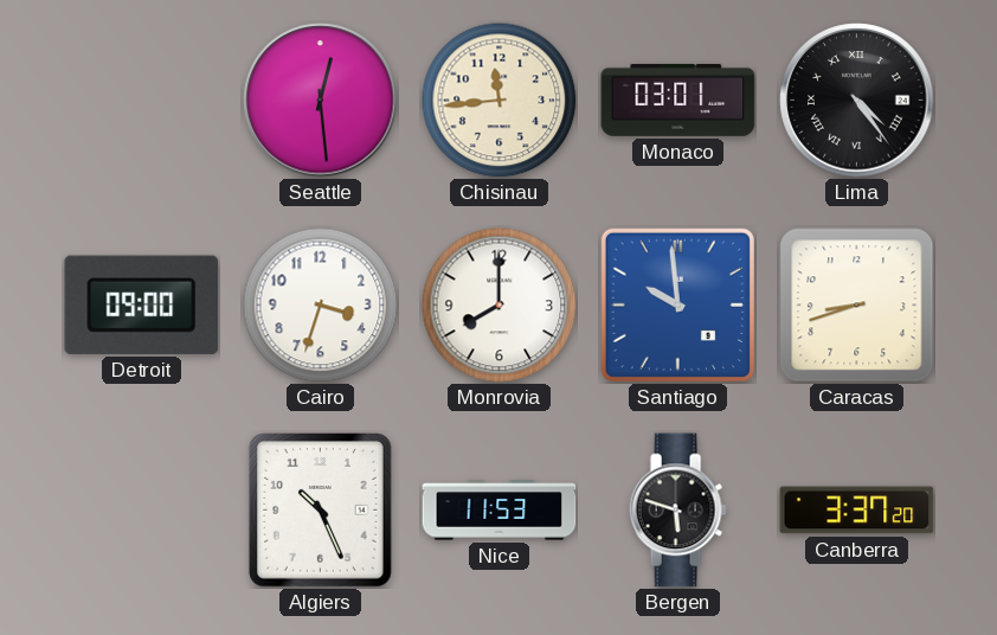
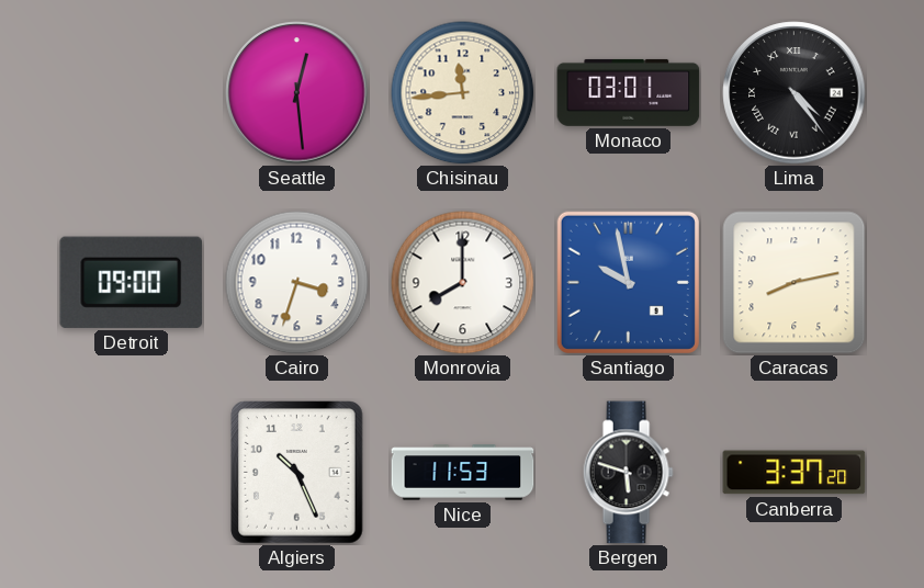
Santiago: 9:59 -> 9:58
Caracas: 8:42 -> 8:13
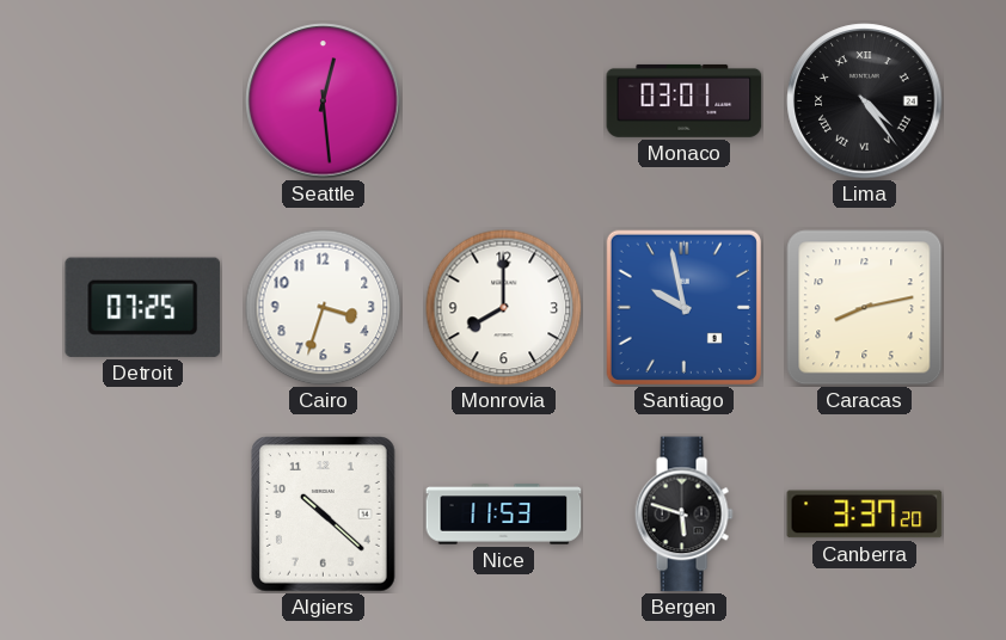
Chisinau: 11:44 -> none
Detroit: 09:00 -> 07:25
Algiers: 10:26 -> 10:22
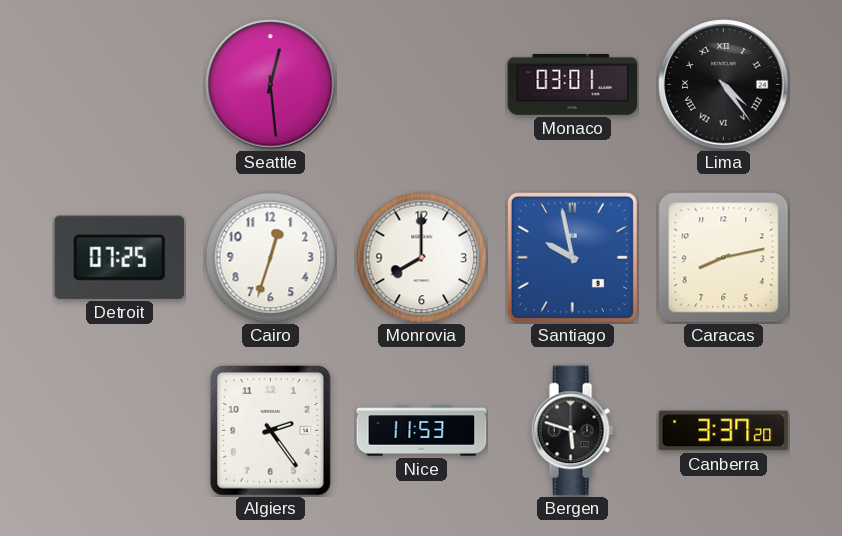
Cairo: 3:33 -> 12:33
Algiers: 10:22 -> 2:24
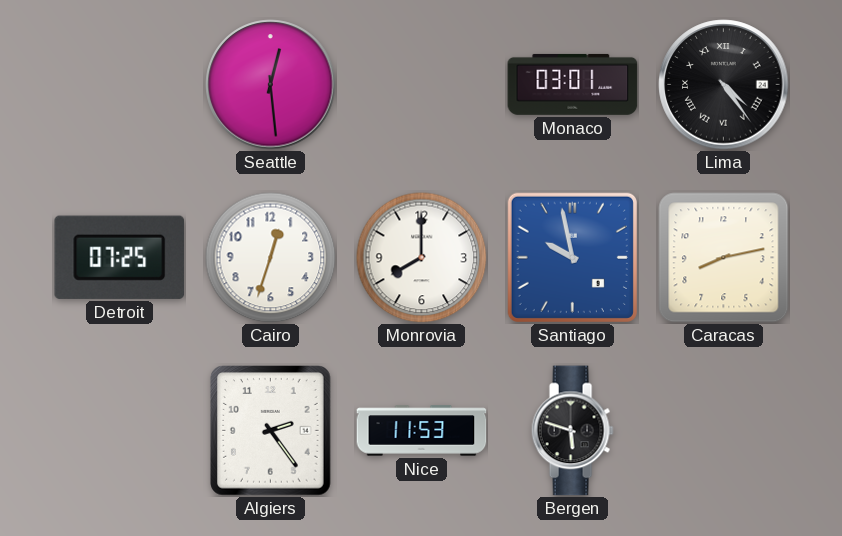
Canberra: 3:37 -> none
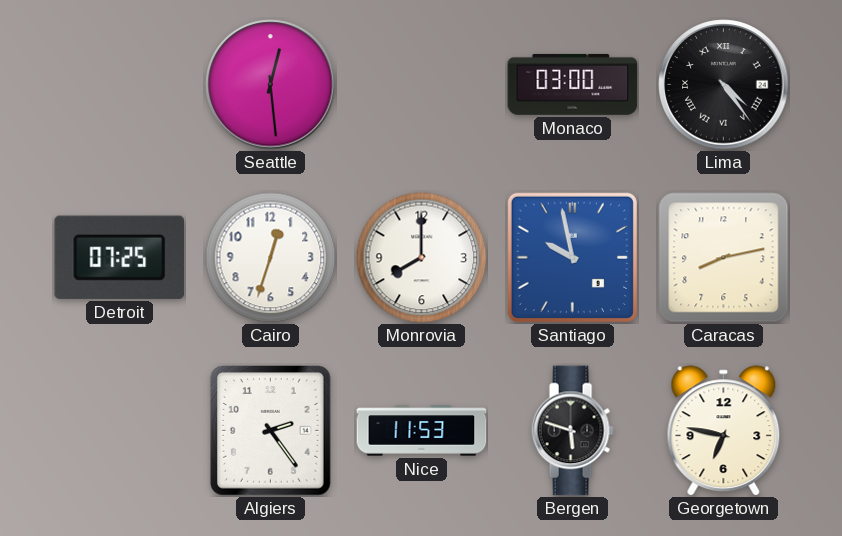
Monaco: 03:01 -> 03:00
Georgetown: none -> 6:47
